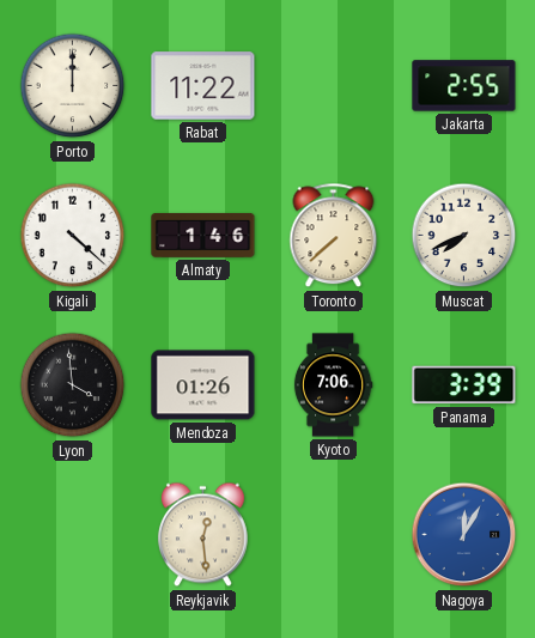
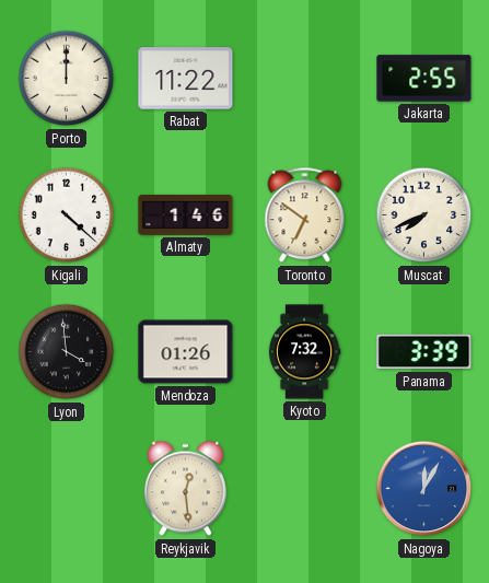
Toronto: 7:38 -> 6:51
Kyoto: 7:06 -> 7:32
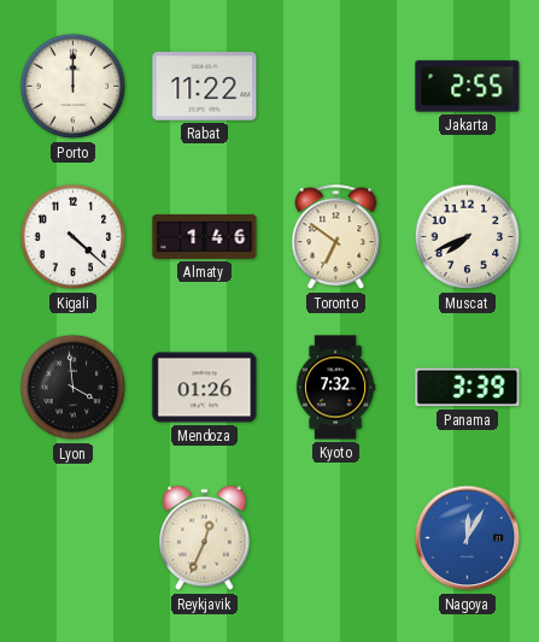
Reykjavik: 12:29 -> 12:34
